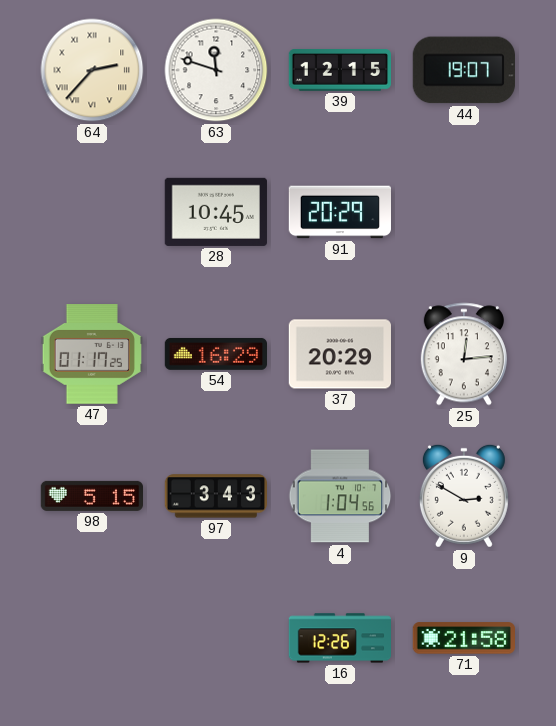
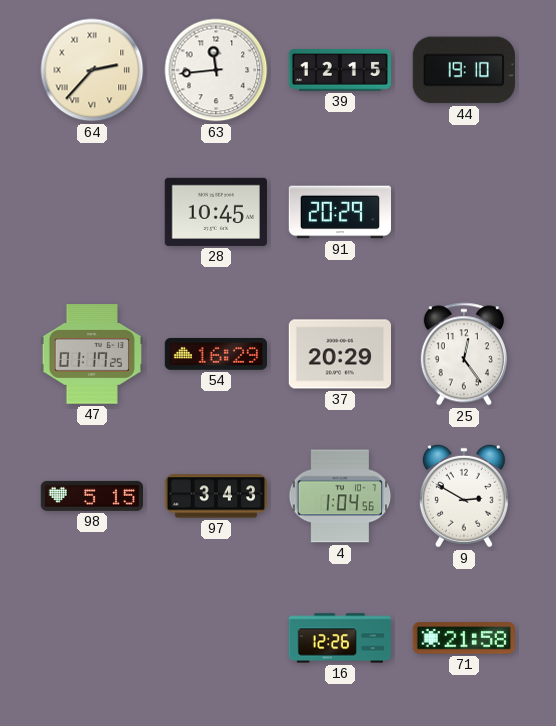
63: 11:48 -> 11:44
44: 19:07 -> 19:10
25: 12:14 -> 12:24
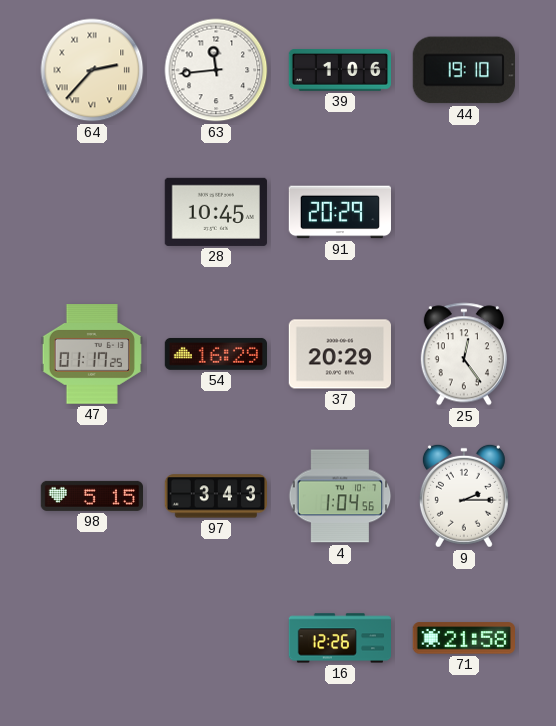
39: 12:15 -> 1:06
9: 2:50 -> 2:15
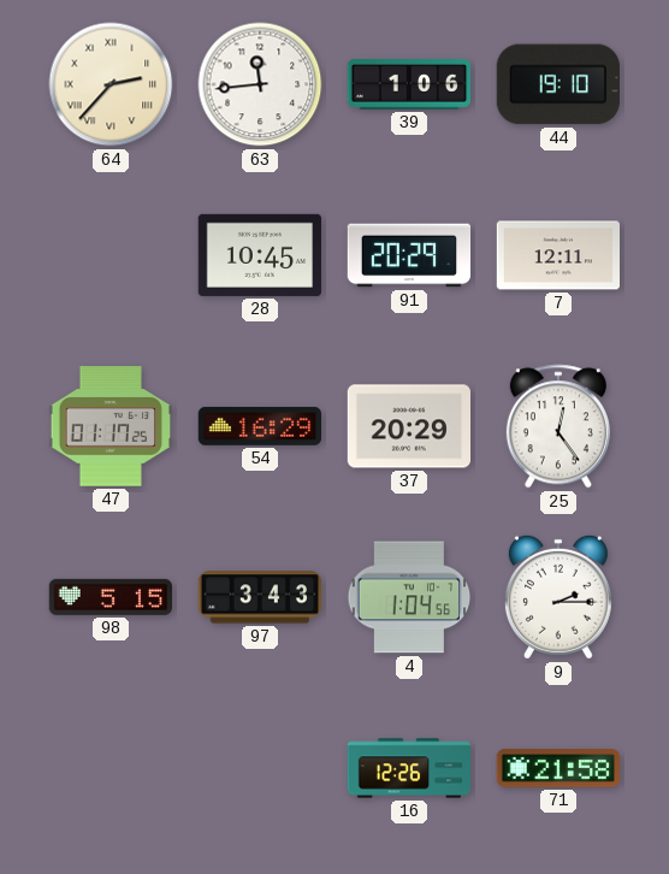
7: none -> 12:11
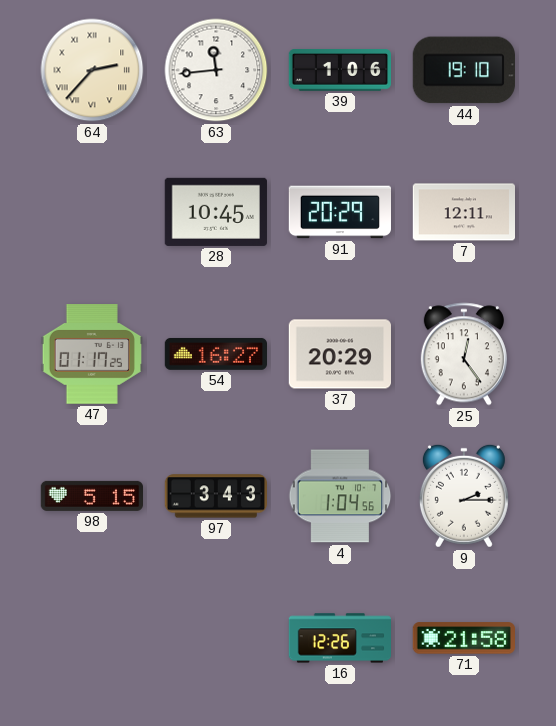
54: 16:29 -> 16:27
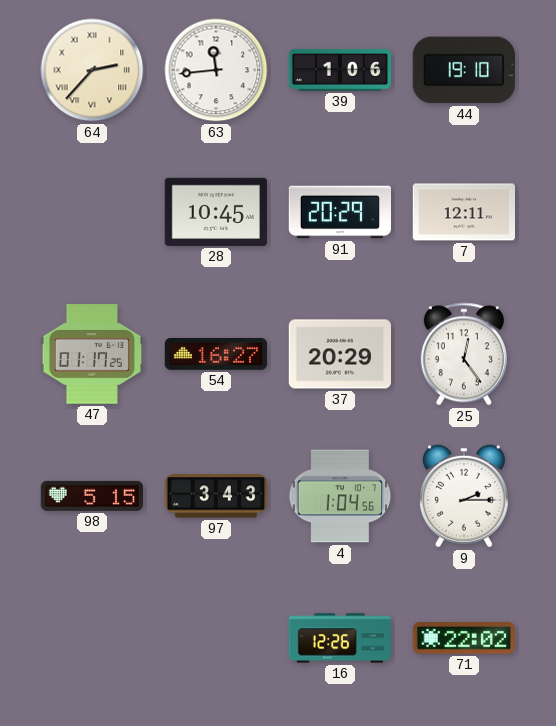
71: 21:58 -> 22:02
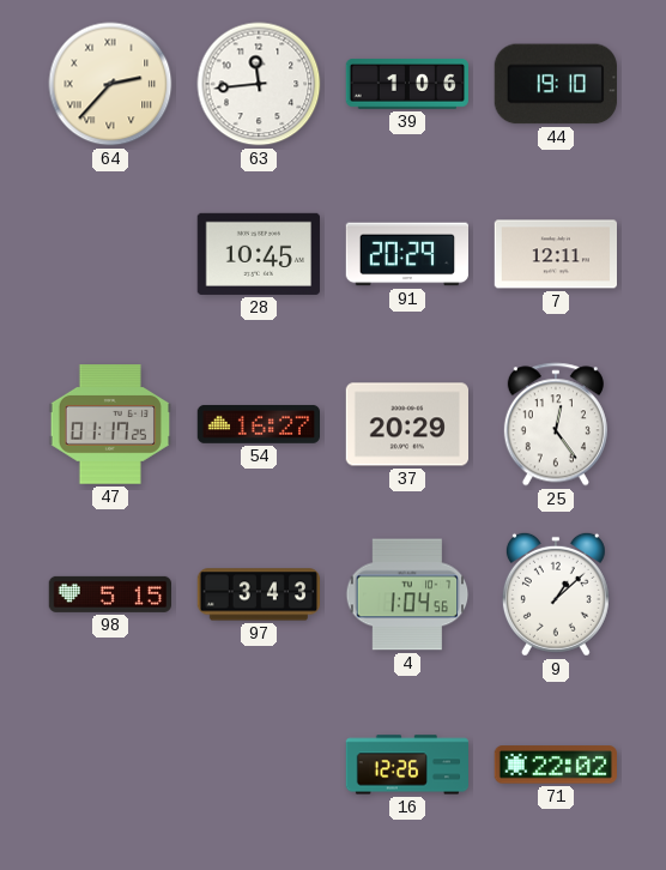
9: 2:15 -> 1:08
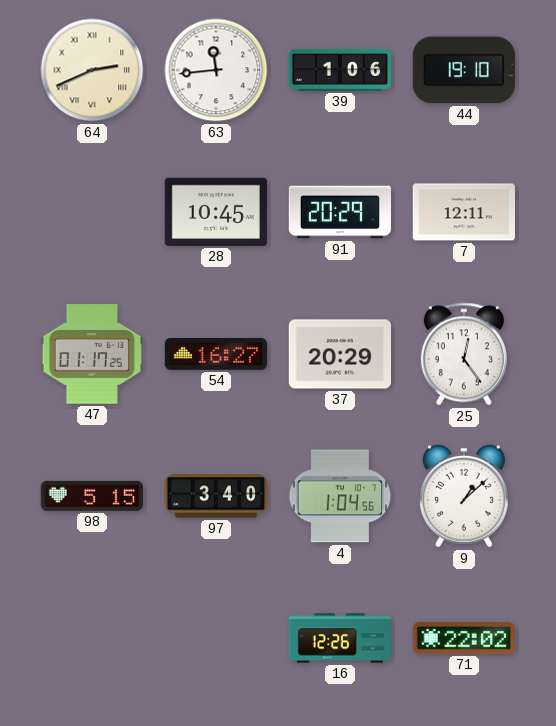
64: 2:37 -> 2:41
97: 3:43 -> 3:40
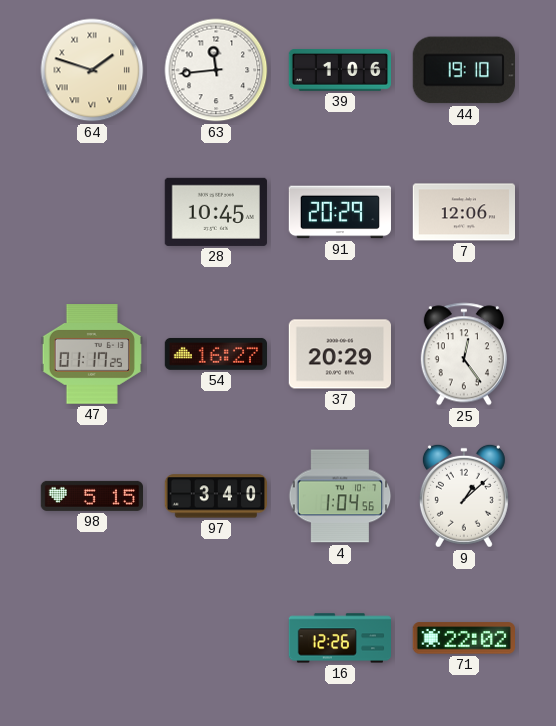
64: 2:41 -> 1:48
7: 12:11 -> 12:06
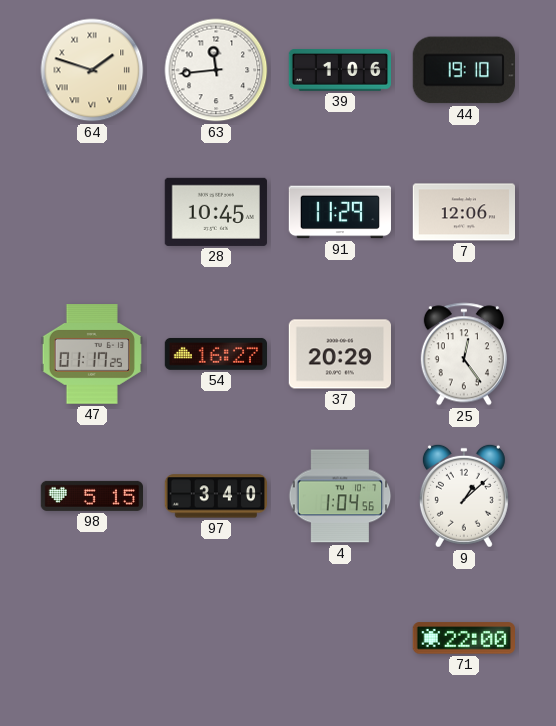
91: 20:29 -> 11:29
16: 12:26 -> none
71: 22:02 -> 22:00
